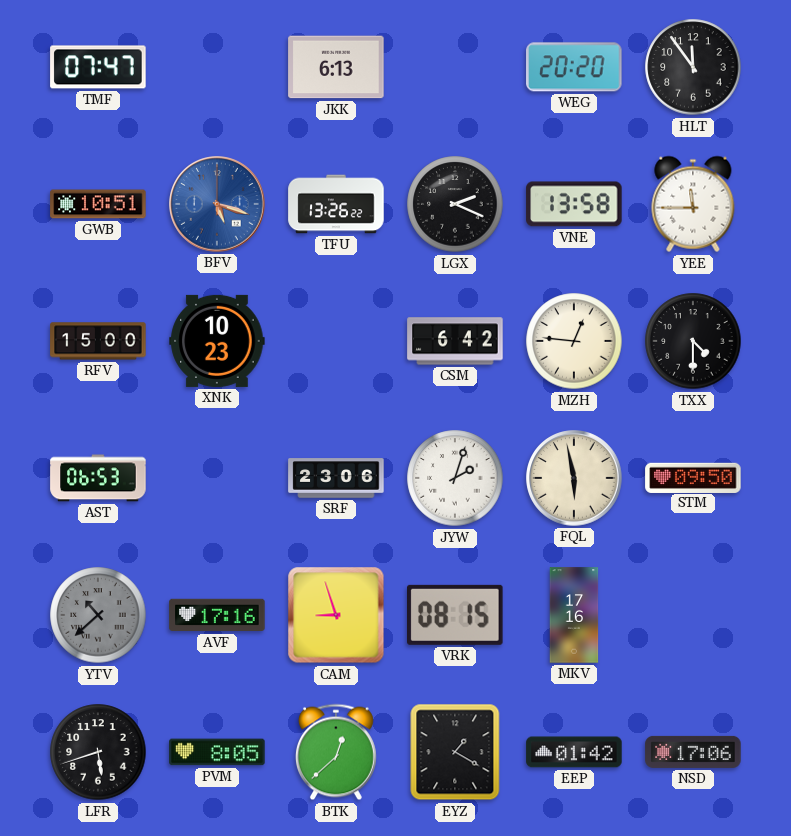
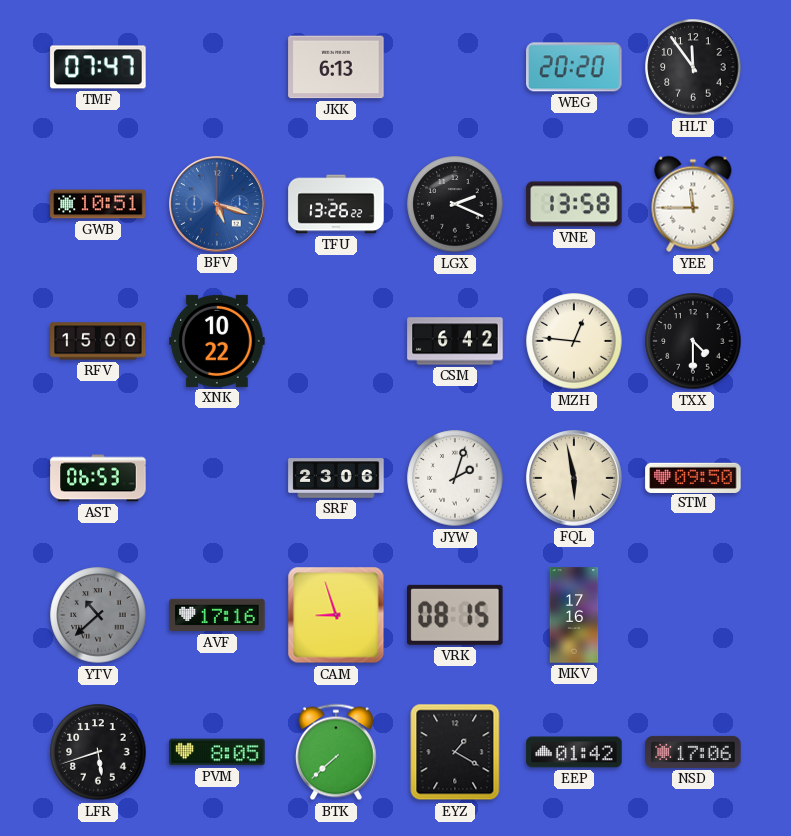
XNK: 10:23 -> 10:22
BTK: 12:38 -> 7:38
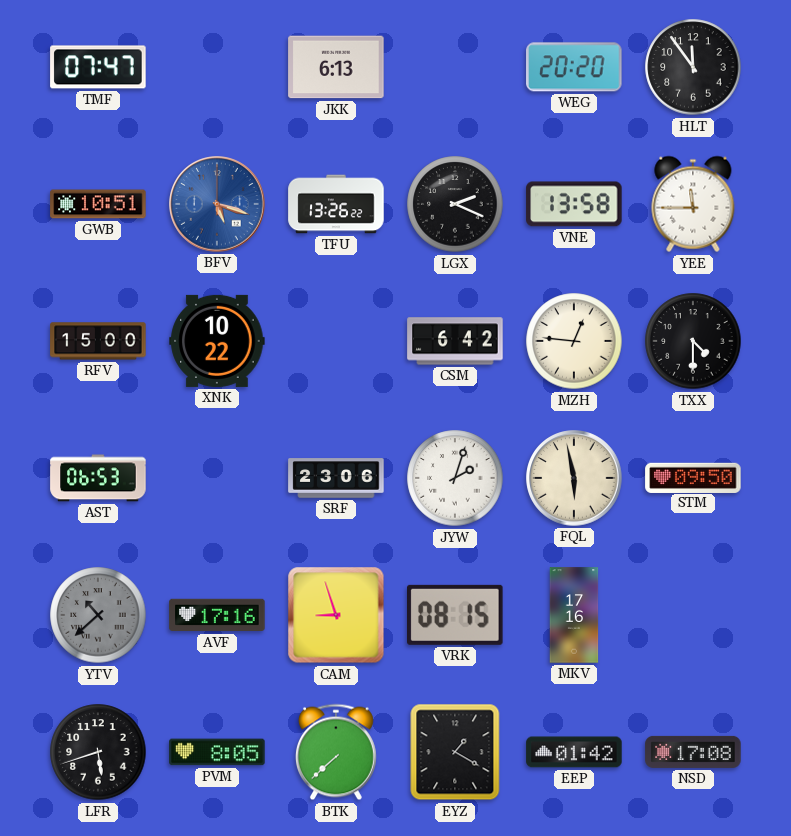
NSD: 17:06 -> 17:08
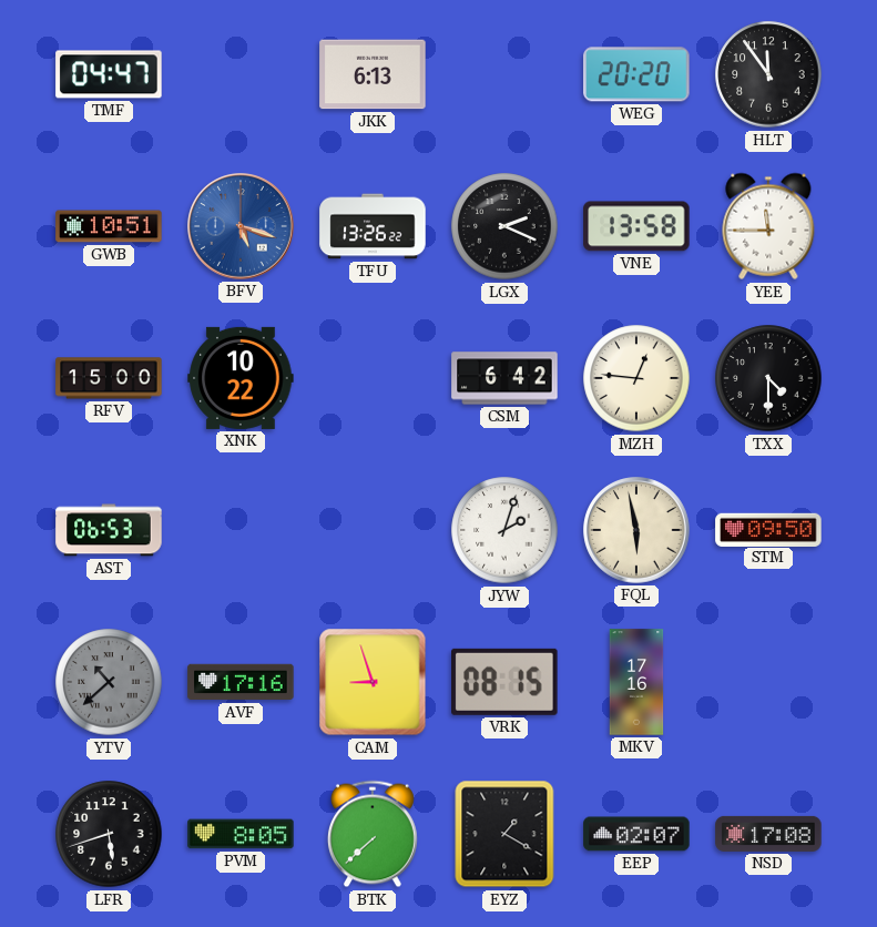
TMF: 07:47 -> 04:47
SRF: 23:06 -> none
EEP: 01:42 -> 02:07
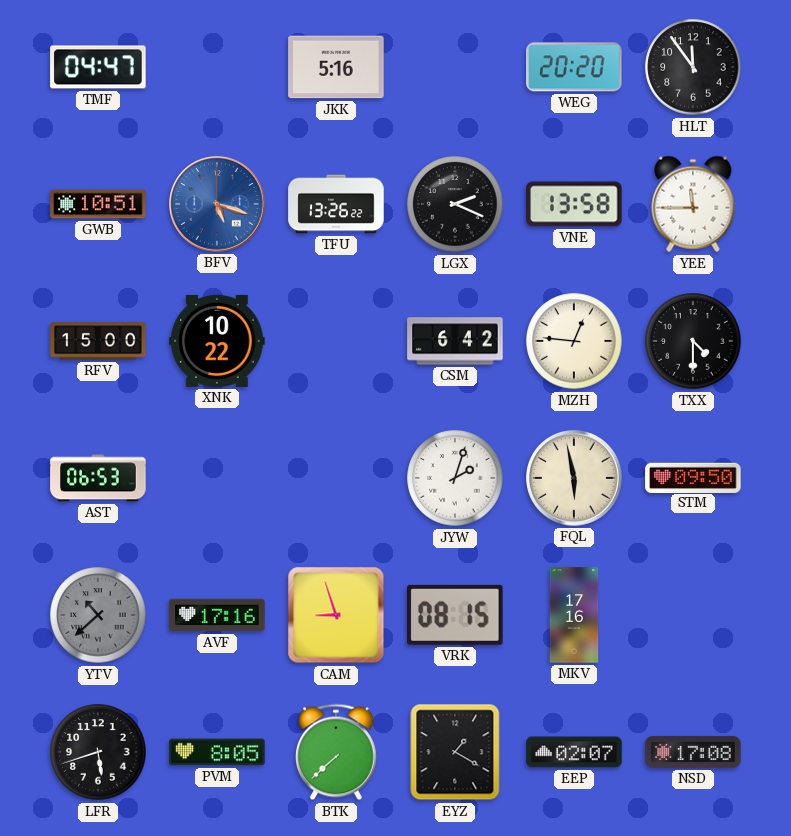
JKK: 6:13 -> 5:16
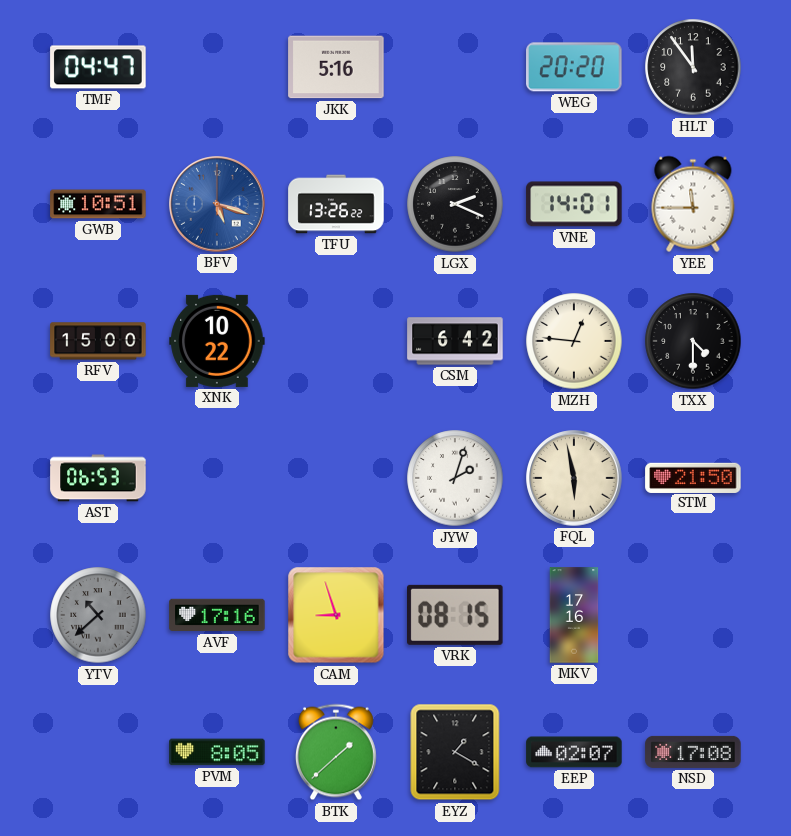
VNE: 13:58 -> 14:01
STM: 09:50 -> 21:50
LFR: 5:42 -> none
BTK: 7:38 -> 1:38
